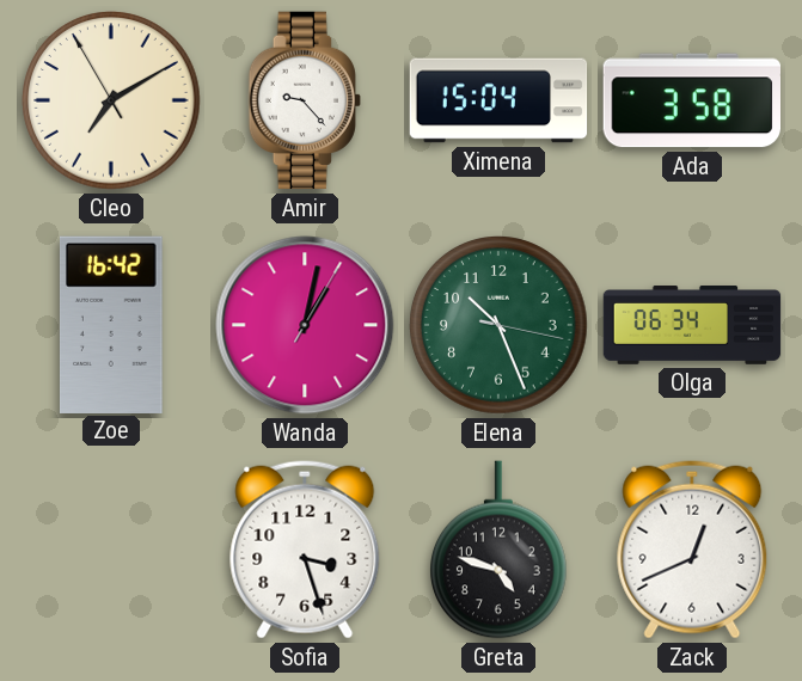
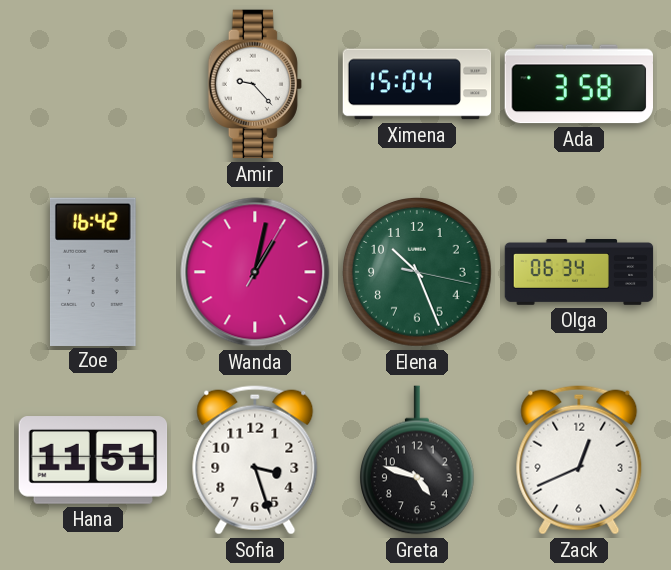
Cleo: 7:09 -> none
Hana: none -> 11:51
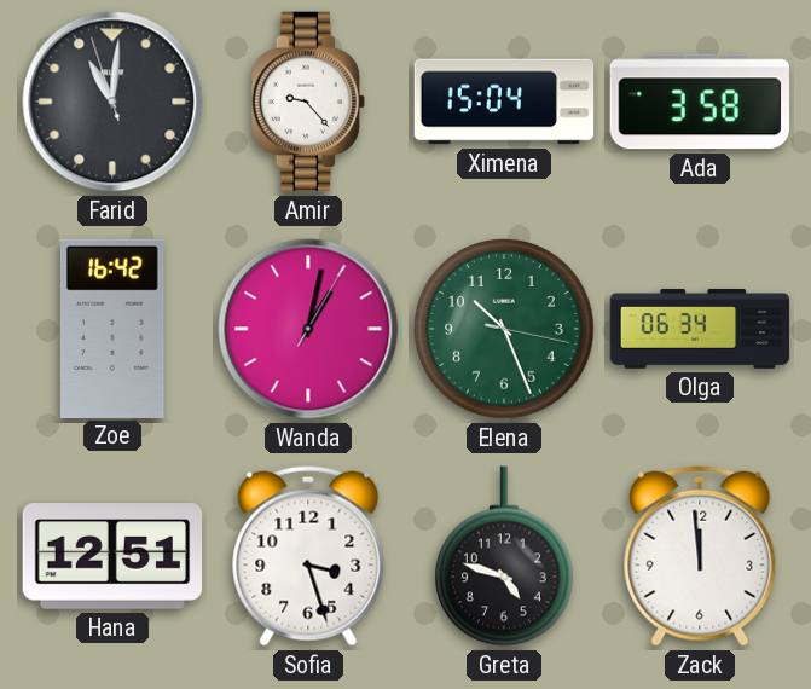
Farid: none -> 11:00
Hana: 11:51 -> 12:51
Zack: 12:41 -> 11:59
